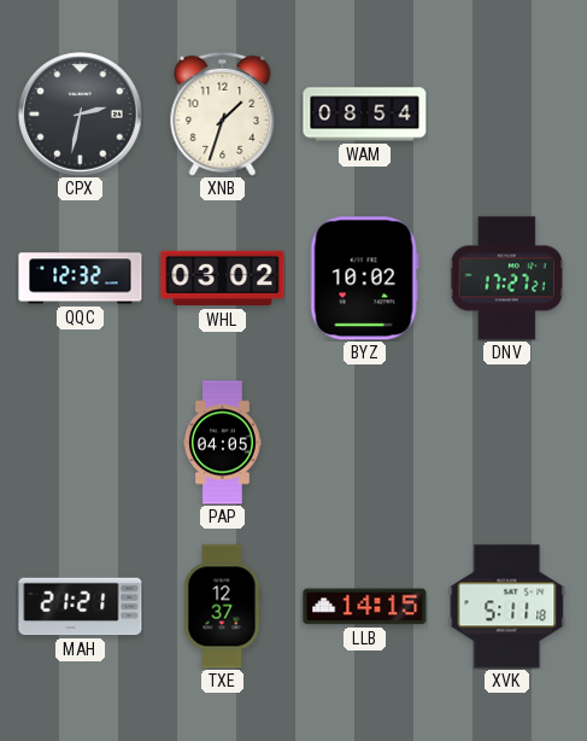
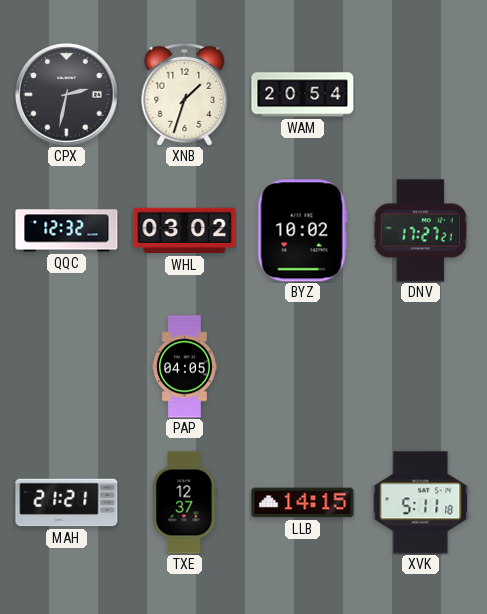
WAM: 08:54 -> 20:54
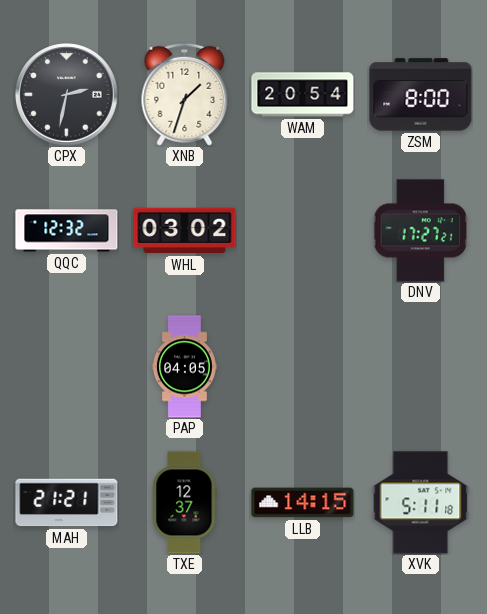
ZSM: none -> 8:00
BYZ: 10:02 -> none
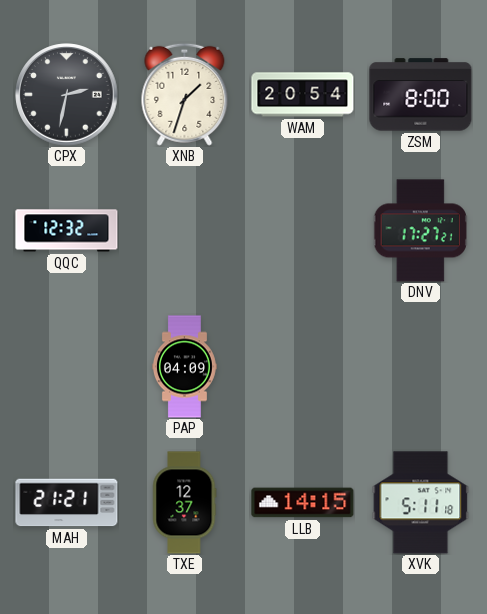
WHL: 03:02 -> none
PAP: 04:05 -> 04:09
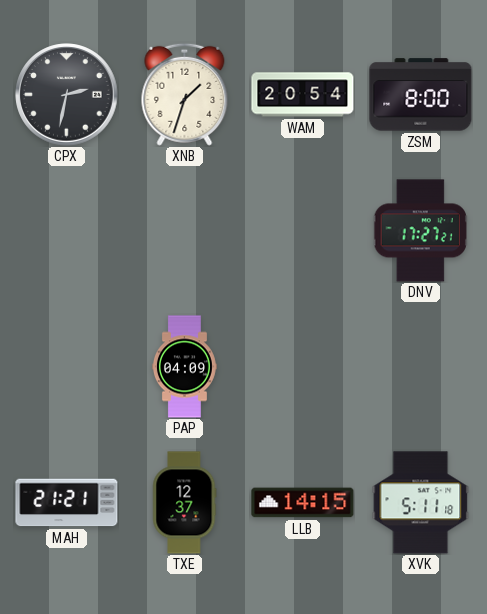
QQC: 12:32 -> none
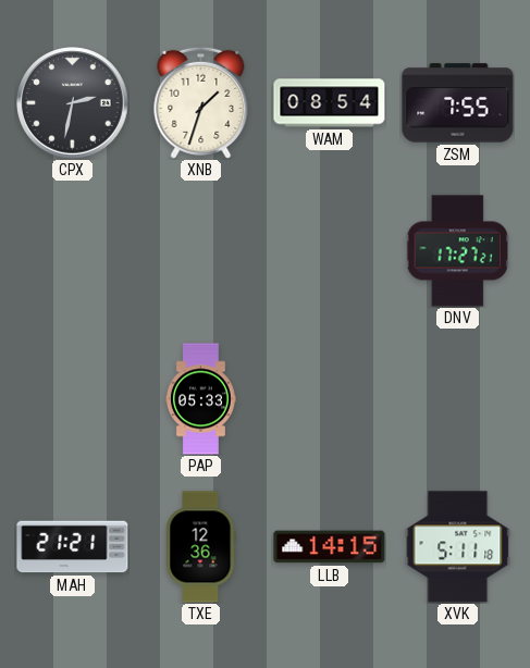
WAM: 20:54 -> 08:54
ZSM: 8:00 -> 7:55
PAP: 04:09 -> 05:33
TXE: 12:37 -> 12:36
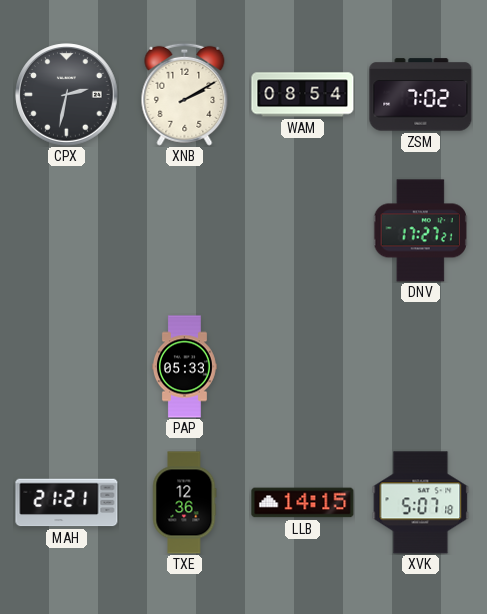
XNB: 1:33 -> 2:10
ZSM: 7:55 -> 7:02
XVK: 5:11 -> 5:07
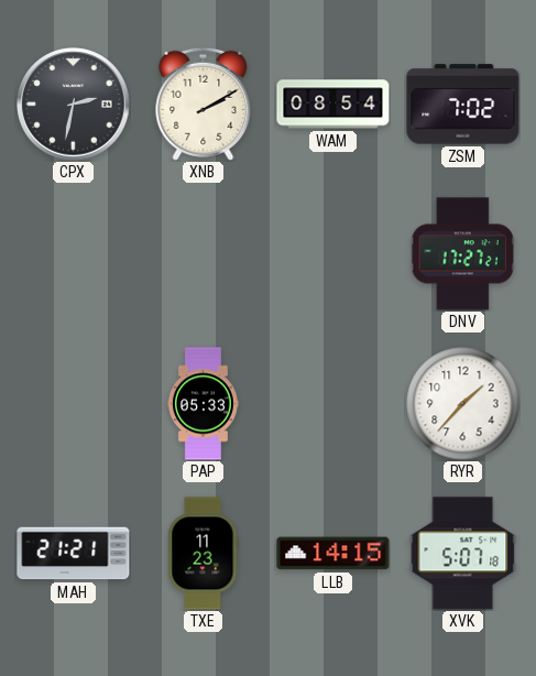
RYR: none -> 1:37
TXE: 12:36 -> 11:23
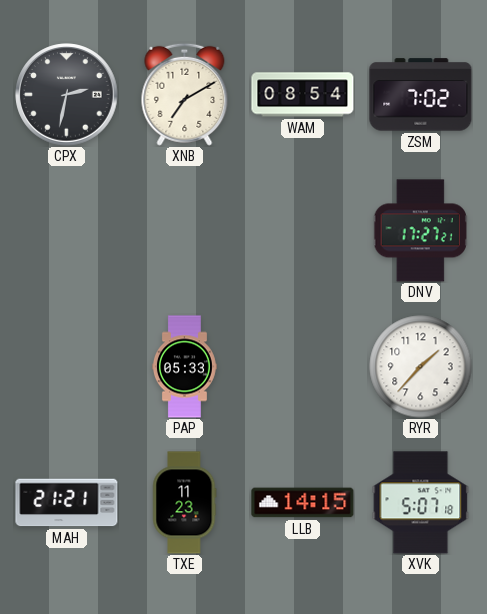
XNB: 2:10 -> 7:10
